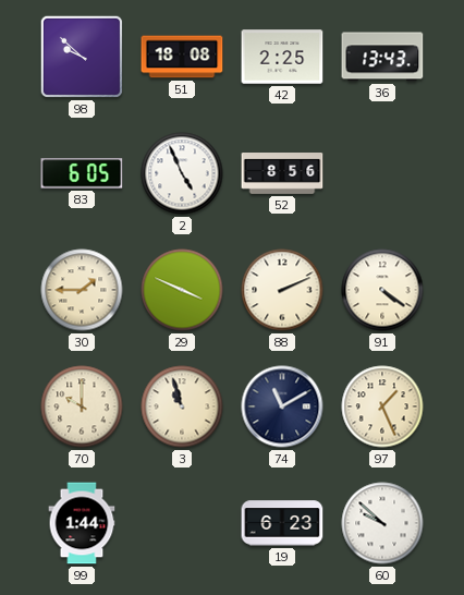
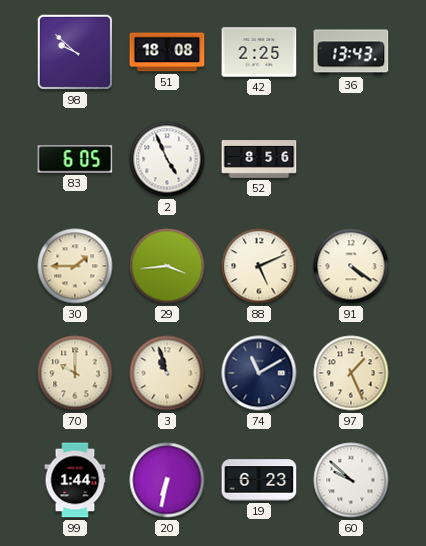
29: 3:49 -> 3:44
88: 2:11 -> 5:11
20: none -> 6:32
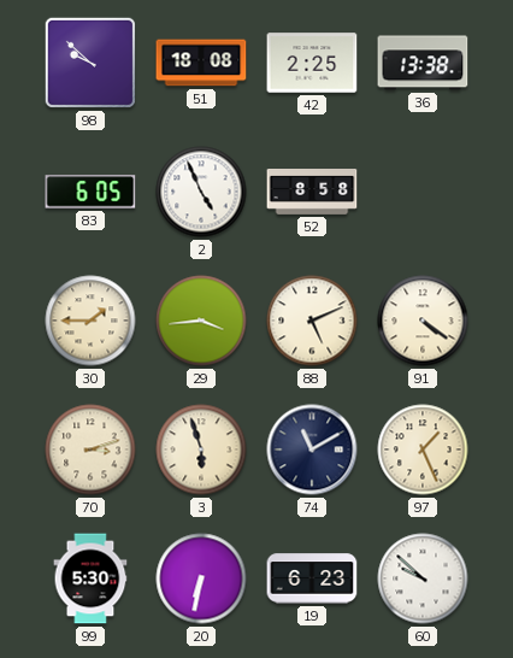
36: 13:43 -> 13:38
52: 8:56 -> 8:58
70: 10:00 -> 3:12
3: 10:57 -> 5:57
99: 1:44 -> 5:30
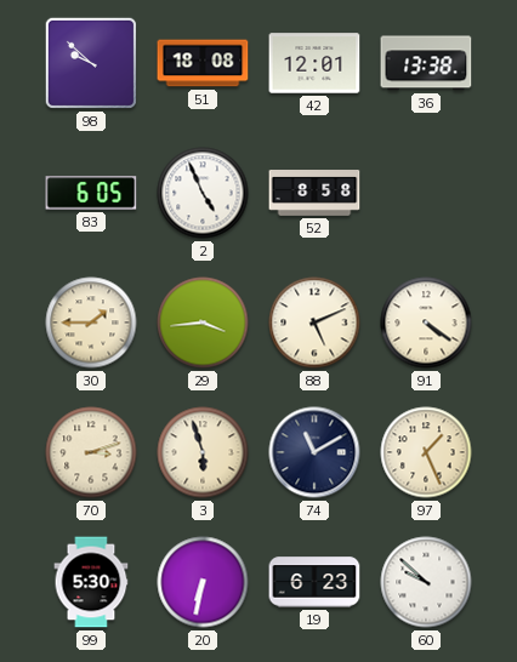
42: 2:25 -> 12:01
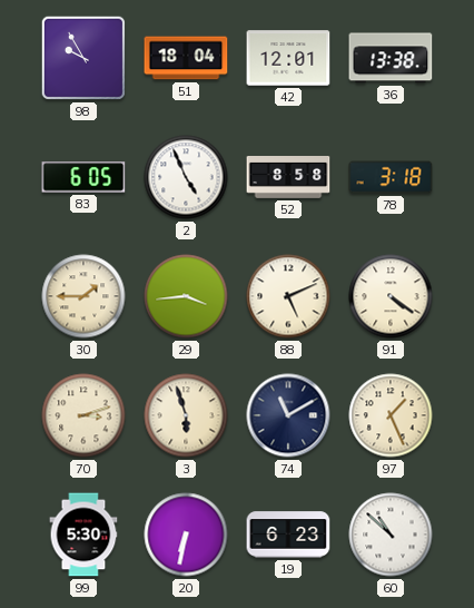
98: 9:52 -> 9:55
51: 18:08 -> 18:04
78: none -> 3:18
60: 9:52 -> 10:52
